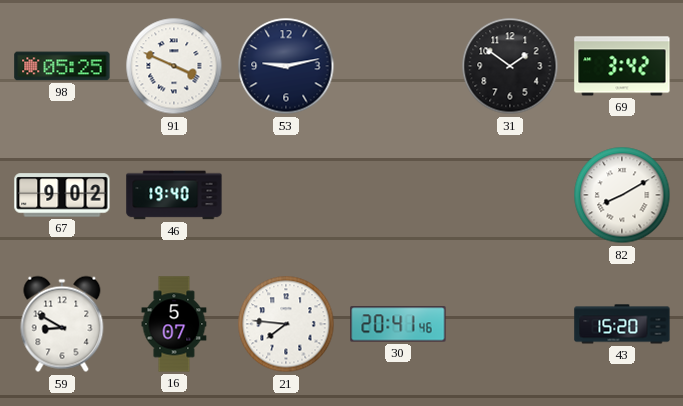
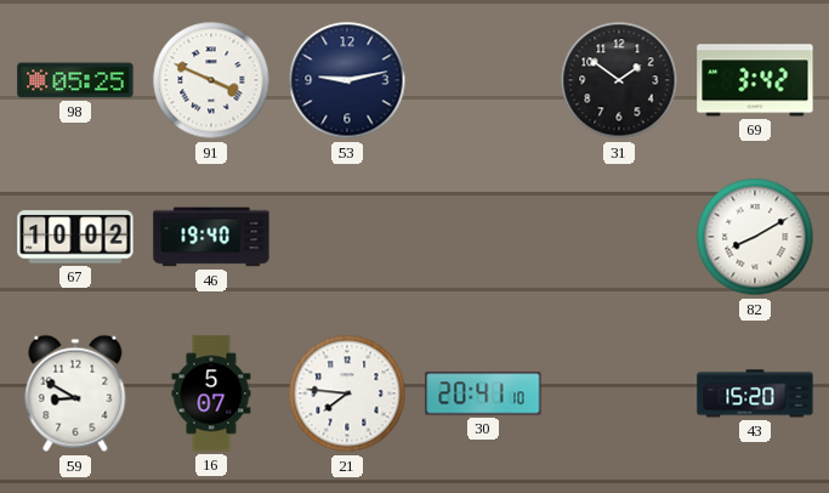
67: 9:02 -> 10:02
30: 20:41:46 -> 20:41:10
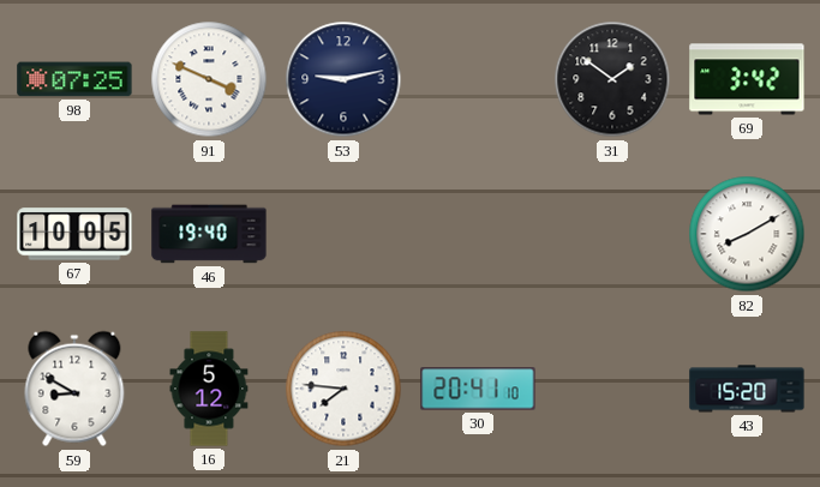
98: 05:25 -> 07:25
67: 10:02 -> 10:05
16: 5:07 -> 5:12
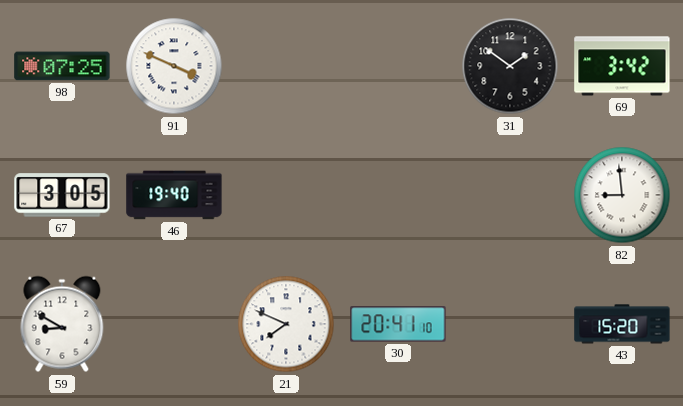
53: 9:13 -> none
67: 10:05 -> 3:05
82: 8:10 -> 8:59
16: 5:12 -> none
21: 7:46 -> 7:49
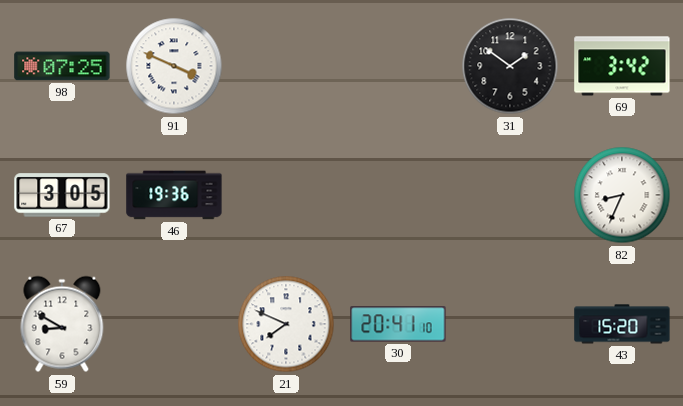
46: 19:40 -> 19:36
82: 8:59 -> 8:34
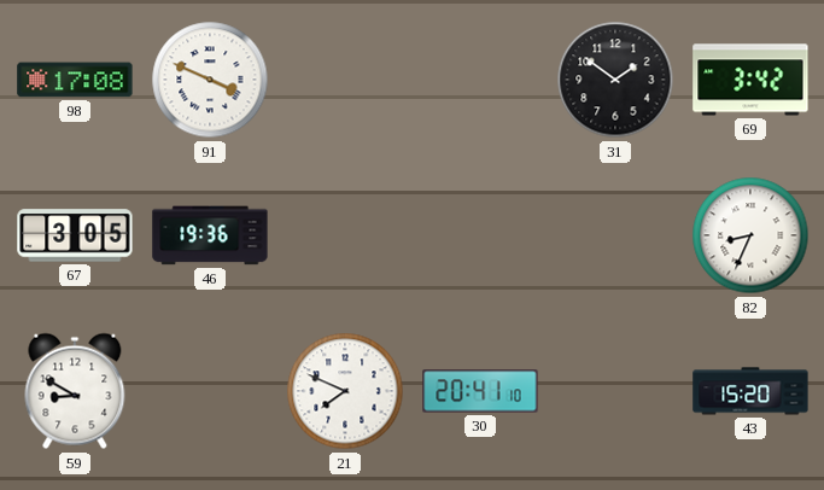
98: 07:25 -> 17:08
